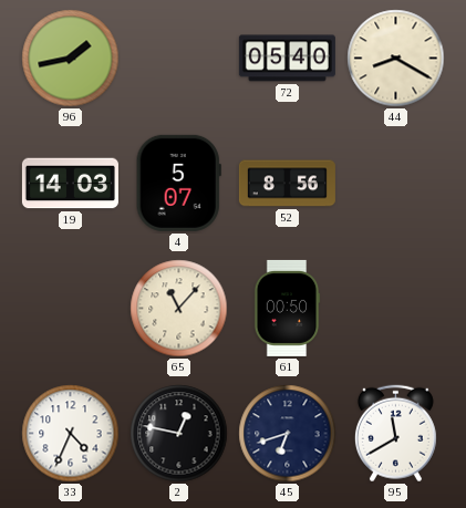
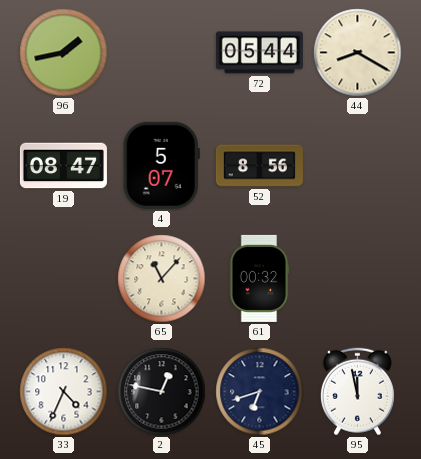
72: 05:40 -> 05:44
19: 14:03 -> 08:47
61: 00:50 -> 00:32
95: 11:40 -> 11:58
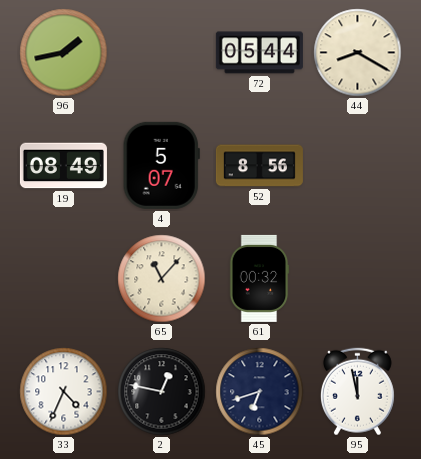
19: 08:47 -> 08:49
